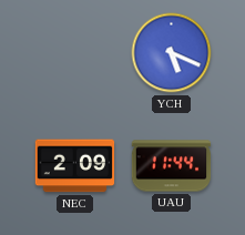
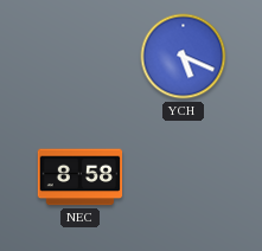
NEC: 2:09 -> 8:58
UAU: 11:44 -> none
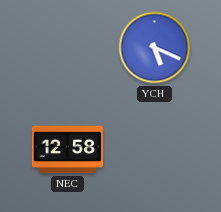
NEC: 8:58 -> 12:58
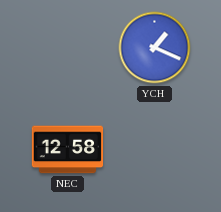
YCH: 5:19 -> 1:19
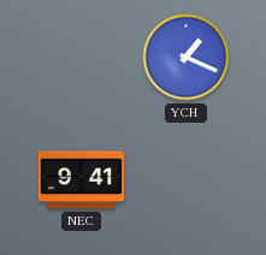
NEC: 12:58 -> 9:41
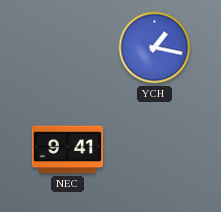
YCH: 1:19 -> 1:17
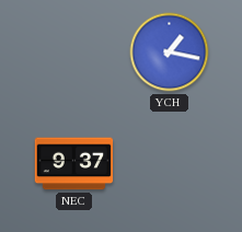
NEC: 9:41 -> 9:37
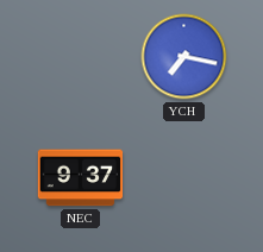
YCH: 1:17 -> 7:17
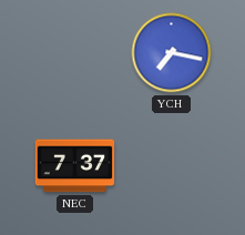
NEC: 9:37 -> 7:37
